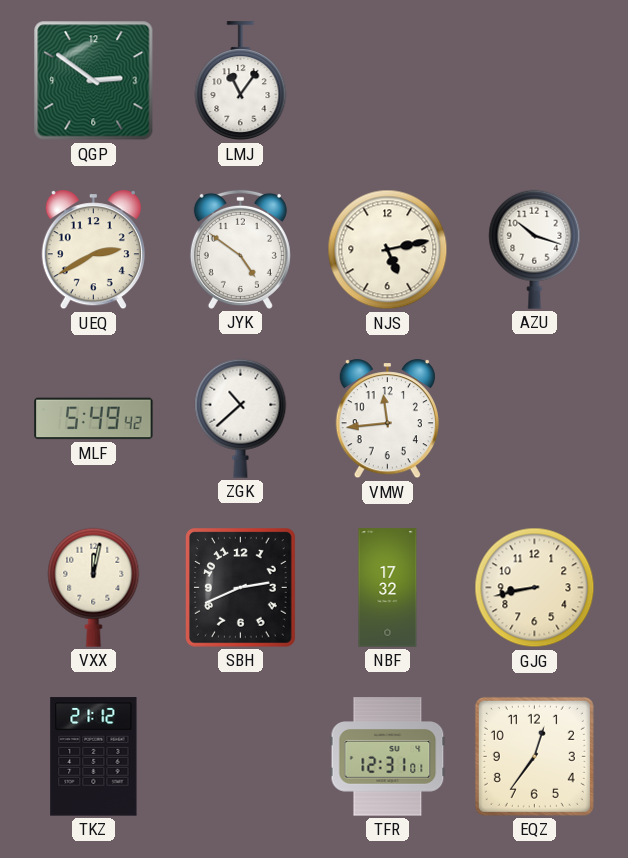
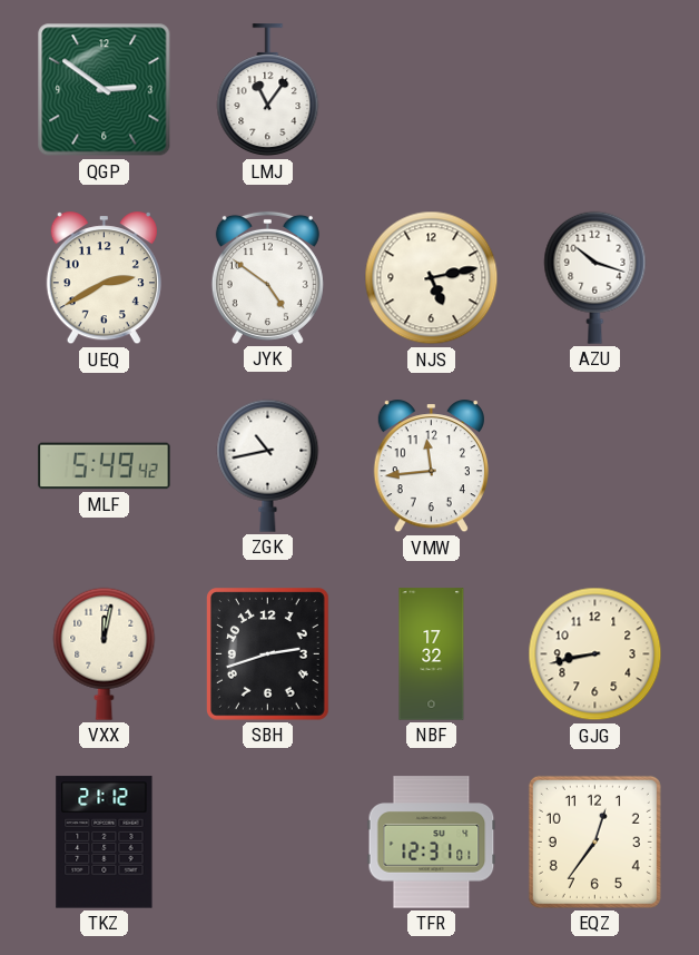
ZGK: 10:38 -> 10:43
SBH: 2:41 -> 2:42
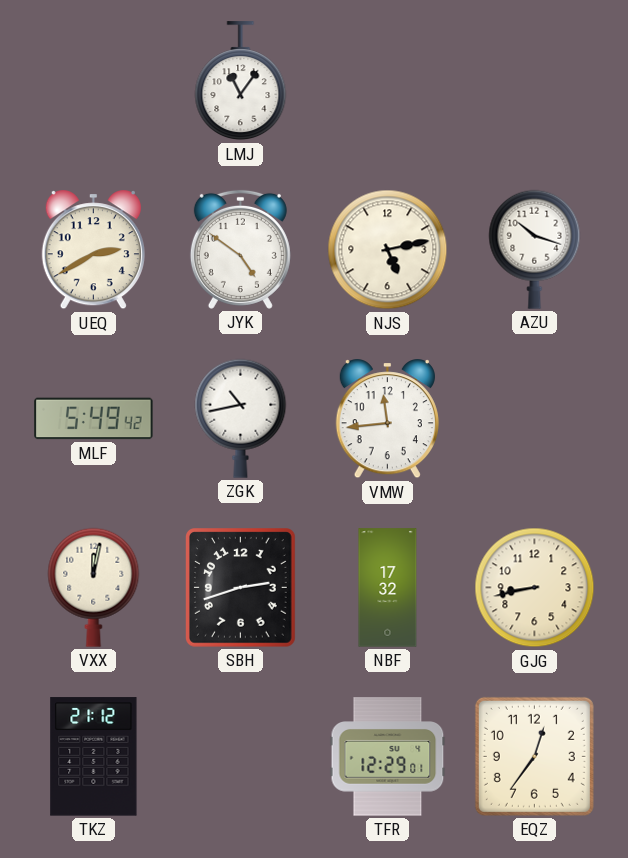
QGP: 2:51 -> none
TFR: 12:31 -> 12:29
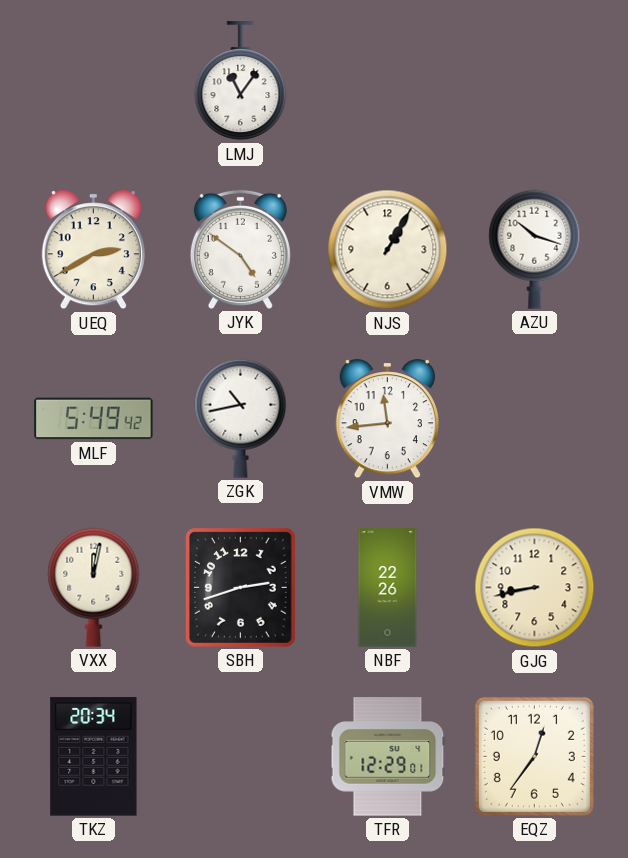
NJS: 5:13 -> 1:05
NBF: 17:32 -> 22:26
TKZ: 21:12 -> 20:34
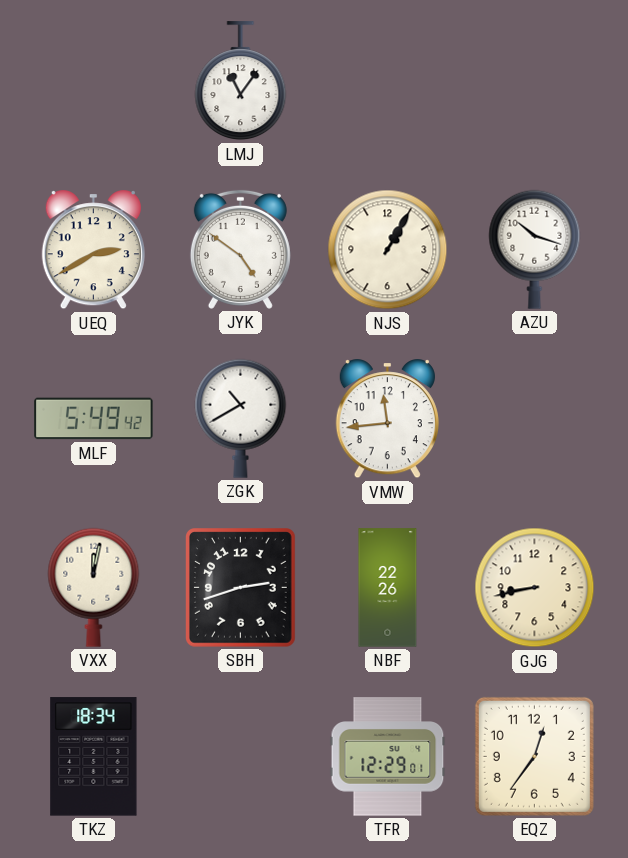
ZGK: 10:43 -> 10:40
TKZ: 20:34 -> 18:34
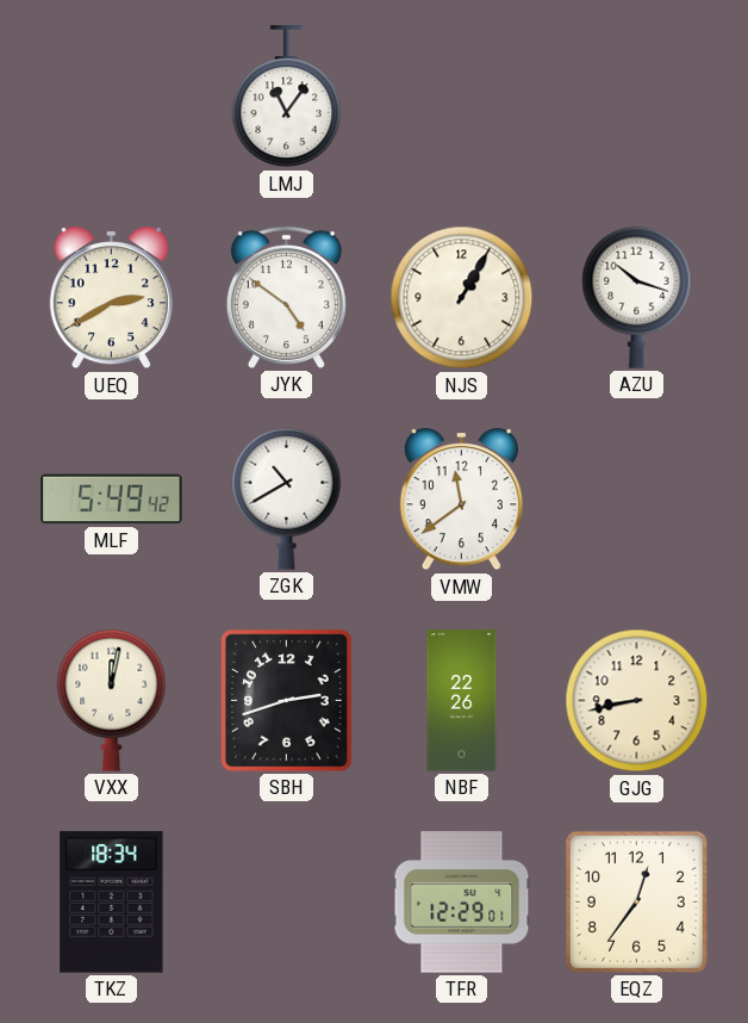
VMW: 11:44 -> 11:39
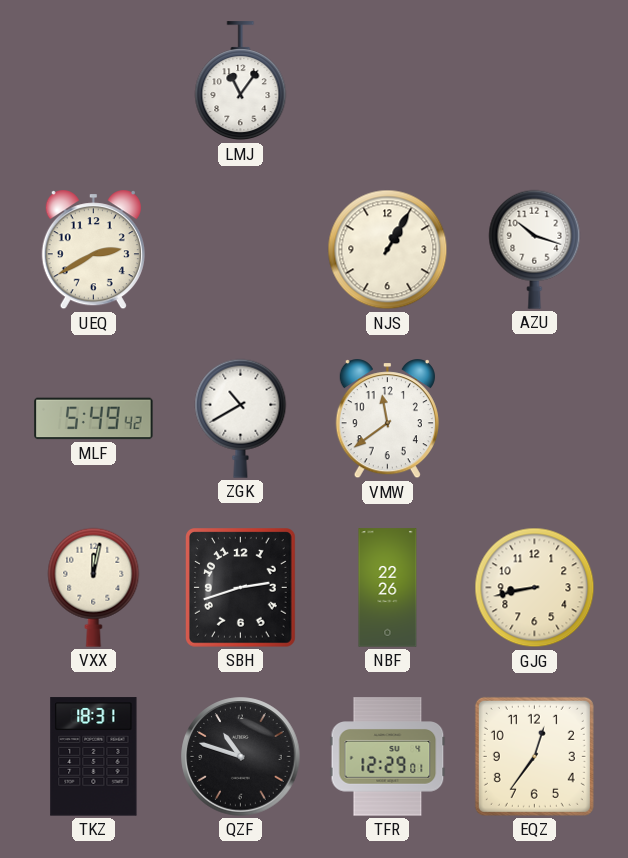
JYK: 4:51 -> none
TKZ: 18:34 -> 18:31
QZF: none -> 10:48
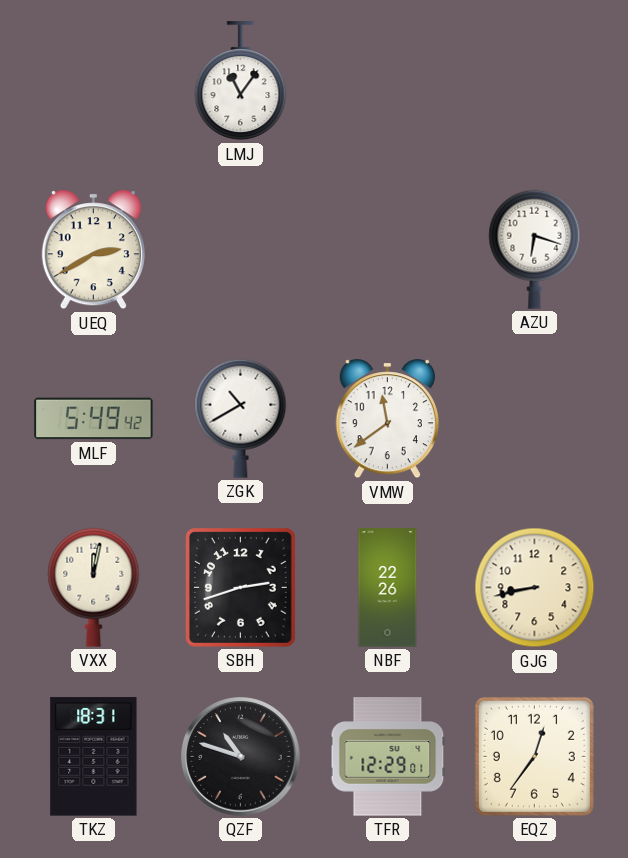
NJS: 1:05 -> none
AZU: 10:18 -> 6:18
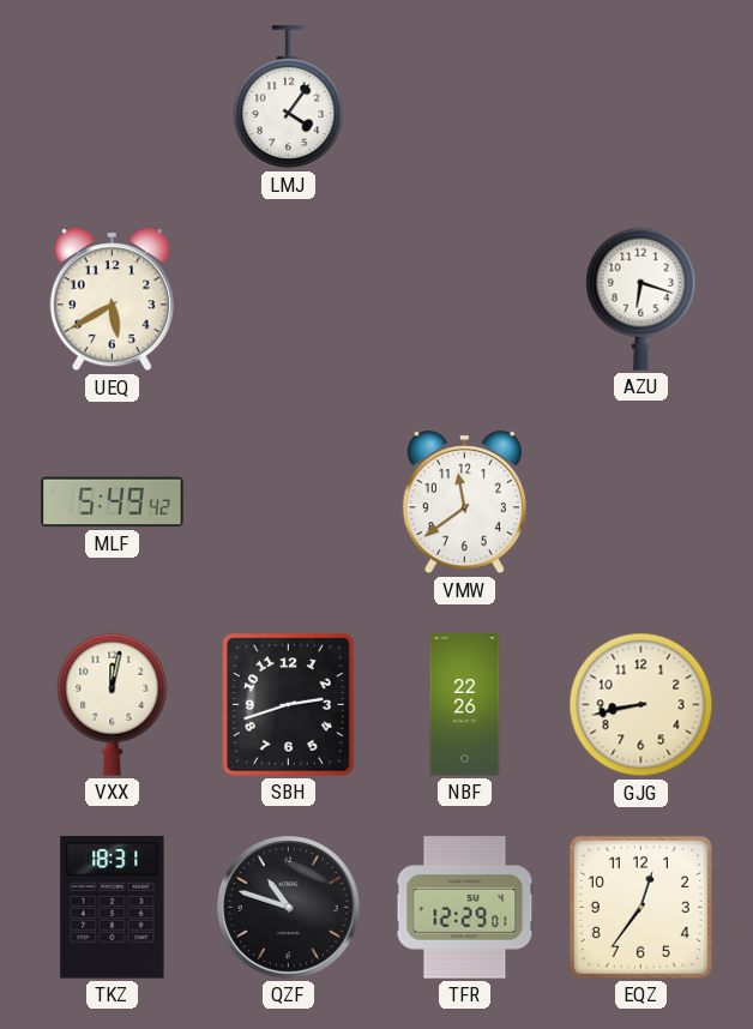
LMJ: 11:06 -> 4:06
UEQ: 2:40 -> 5:40
ZGK: 10:40 -> none
